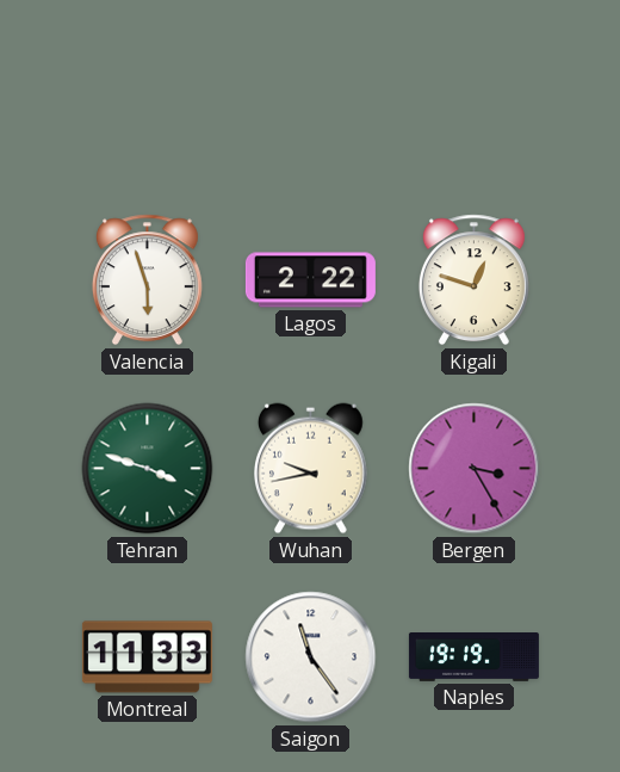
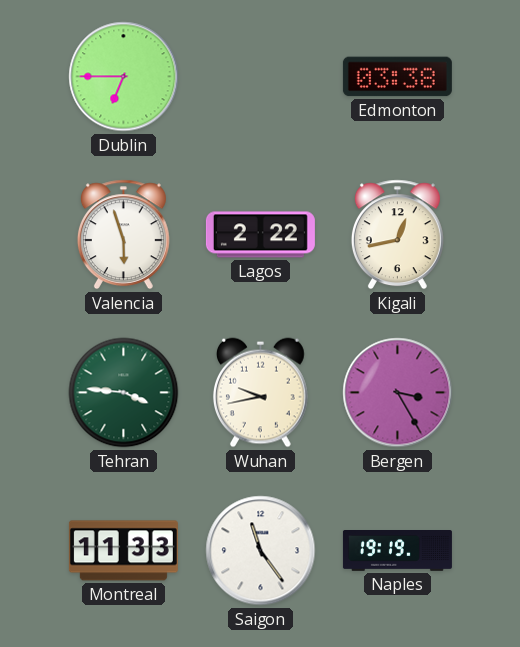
Dublin: none -> 6:45
Edmonton: none -> 03:38
Kigali: 12:48 -> 12:43
Tehran: 3:48 -> 3:46
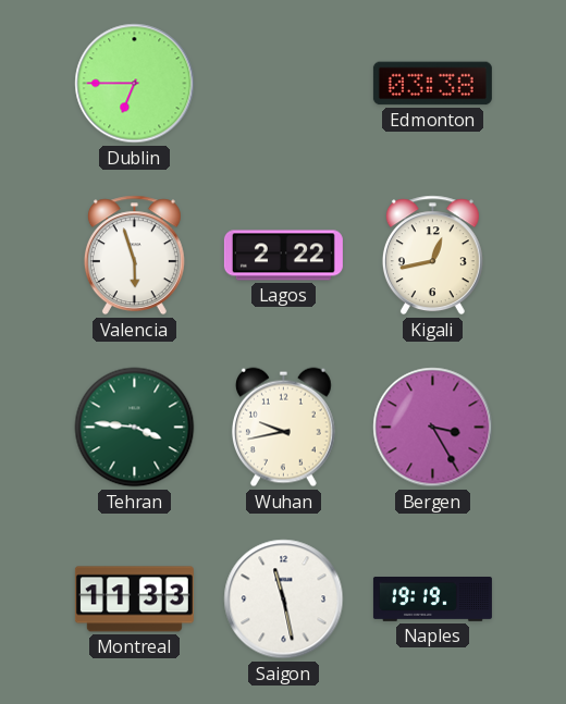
Saigon: 11:24 -> 11:28
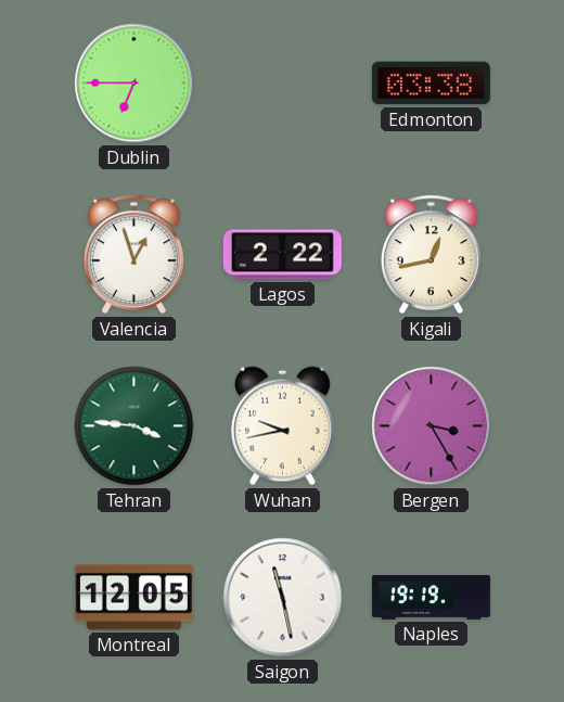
Valencia: 5:57 -> 12:57
Montreal: 11:33 -> 12:05
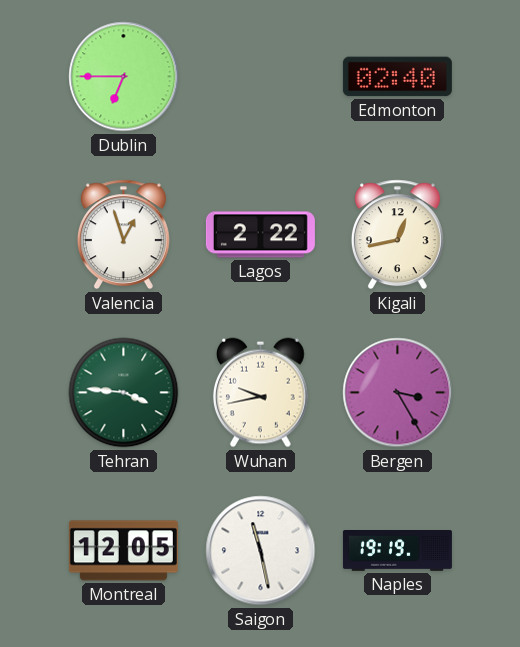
Edmonton: 03:38 -> 02:40
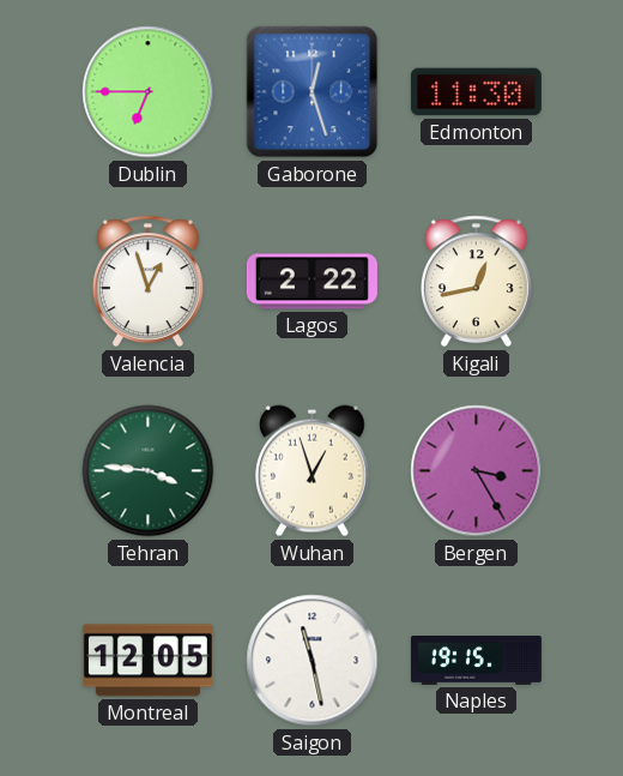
Gaborone: none -> 12:27
Edmonton: 02:40 -> 11:30
Wuhan: 9:43 -> 12:57
Naples: 19:19 -> 19:15
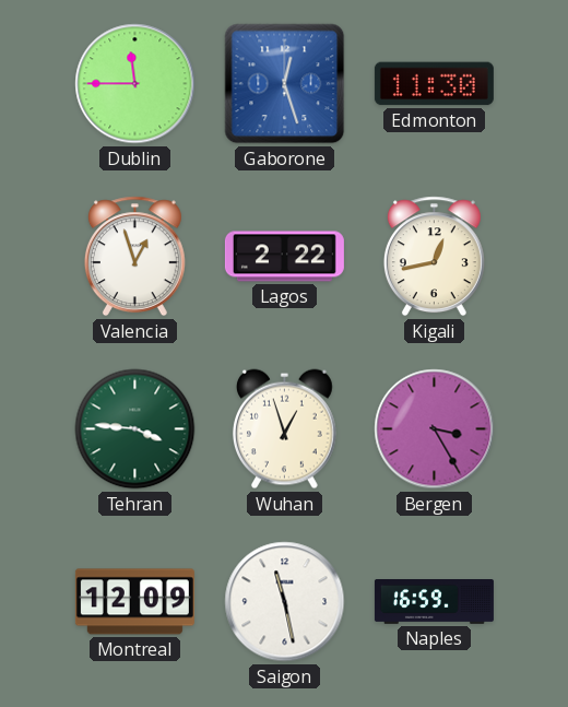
Dublin: 6:45 -> 11:45
Montreal: 12:05 -> 12:09
Naples: 19:15 -> 16:59
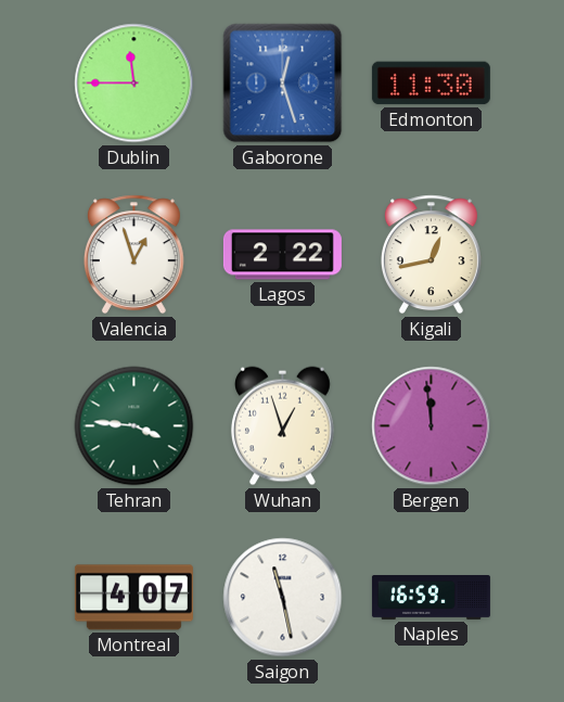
Bergen: 3:25 -> 11:59
Montreal: 12:09 -> 4:07
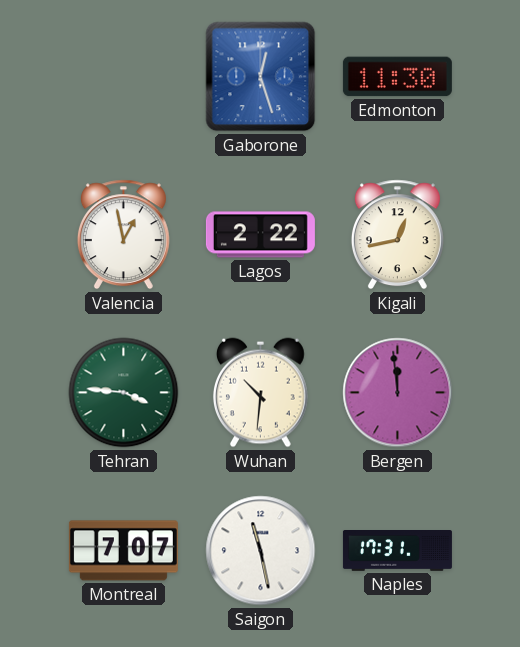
Dublin: 11:45 -> none
Valencia: 12:57 -> 12:58
Wuhan: 12:57 -> 10:31
Montreal: 4:07 -> 7:07
Naples: 16:59 -> 17:31
